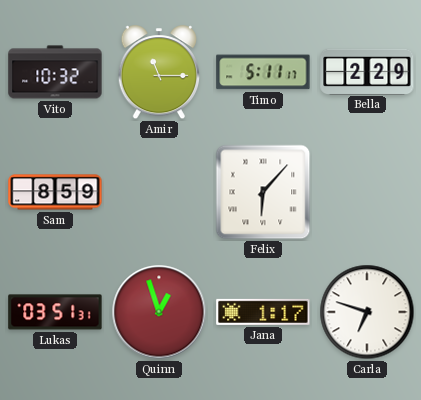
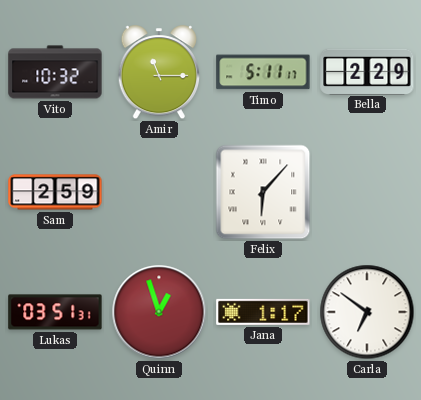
Sam: 8:59 -> 2:59
Carla: 6:48 -> 6:51
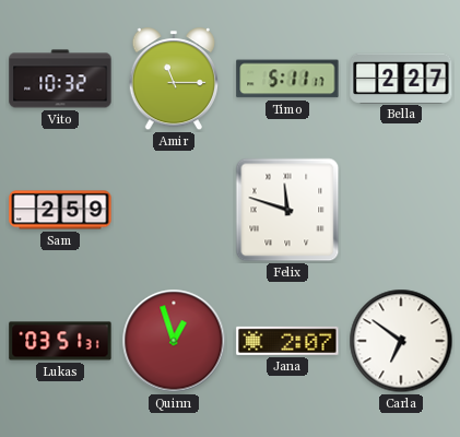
Bella: 2:29 -> 2:27
Felix: 6:07 -> 11:48
Jana: 1:17 -> 2:07
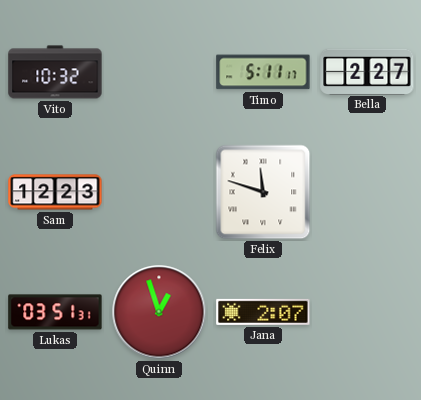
Amir: 11:15 -> none
Sam: 2:59 -> 12:23
Carla: 6:51 -> none
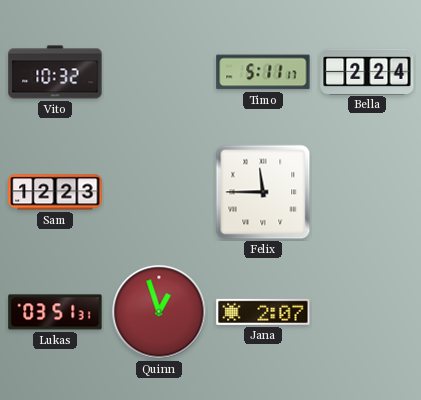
Bella: 2:27 -> 2:24
Felix: 11:48 -> 11:45
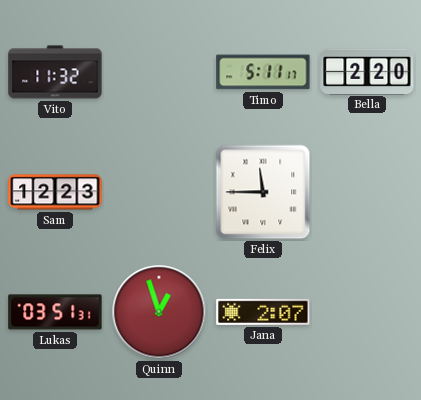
Vito: 10:32 -> 11:32
Bella: 2:24 -> 2:20
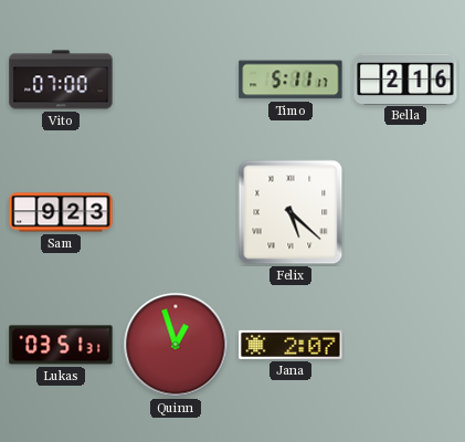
Vito: 11:32 -> 07:00
Bella: 2:20 -> 2:16
Sam: 12:23 -> 9:23
Felix: 11:45 -> 5:22
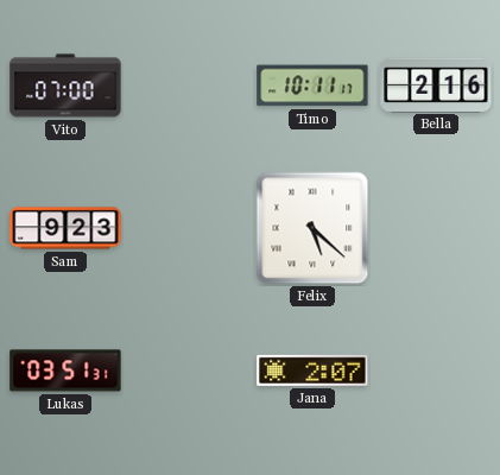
Timo: 5:11 -> 10:11
Quinn: 12:57 -> none
